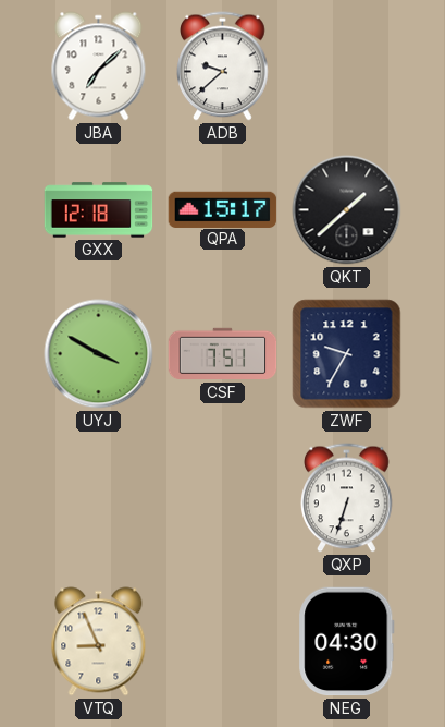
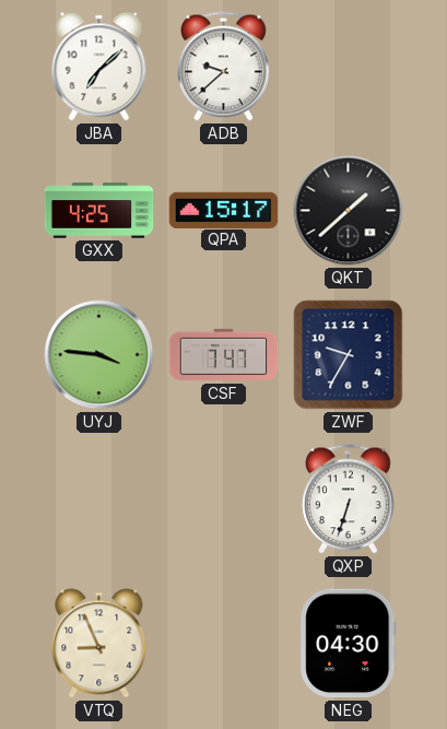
GXX: 12:18 -> 4:25
UYJ: 3:50 -> 3:46
CSF: 7:51 -> 7:47
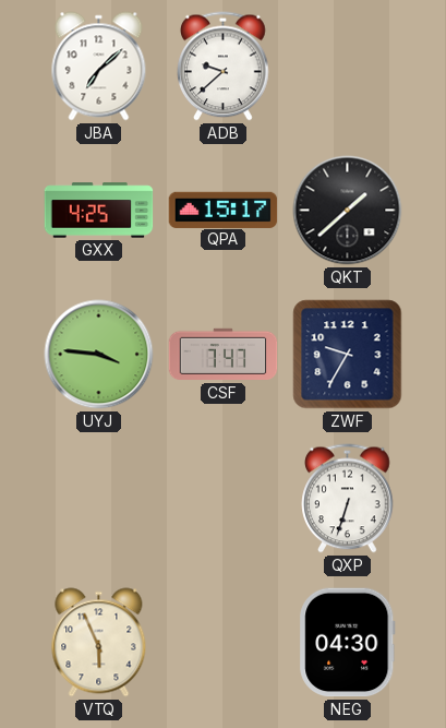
VTQ: 8:56 -> 5:56
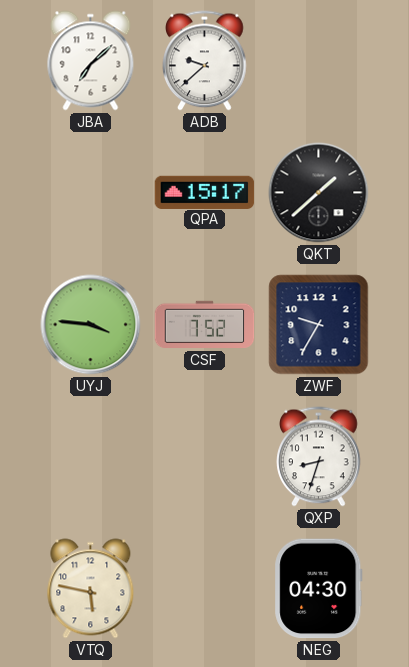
GXX: 4:25 -> none
CSF: 7:47 -> 7:52
QXP: 6:33 -> 8:33
VTQ: 5:56 -> 5:47
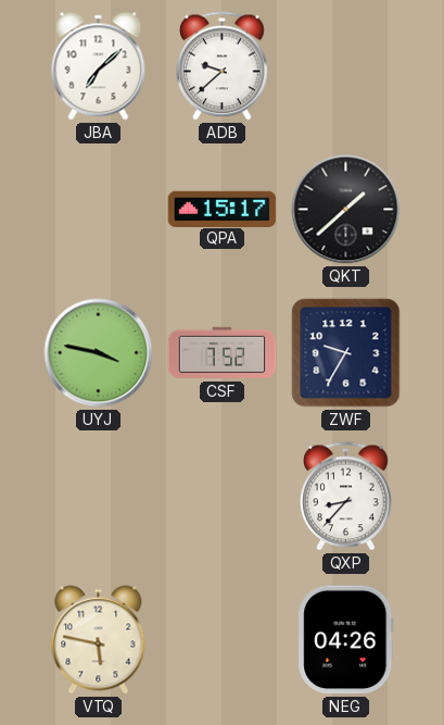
UYJ: 3:46 -> 3:47
QXP: 8:33 -> 8:37
NEG: 04:30 -> 04:26
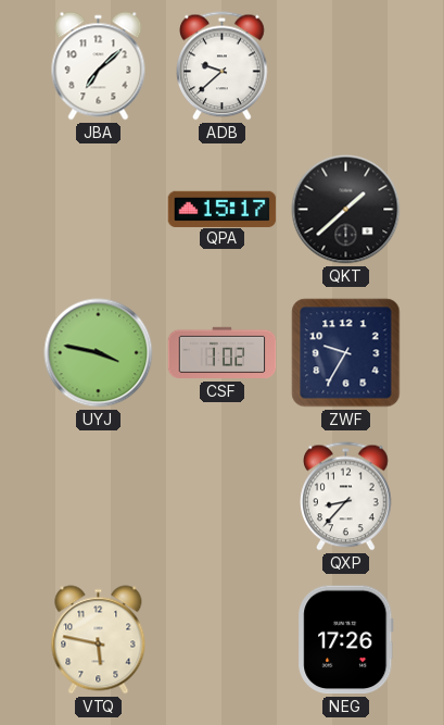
CSF: 7:52 -> 1:02
NEG: 04:26 -> 17:26
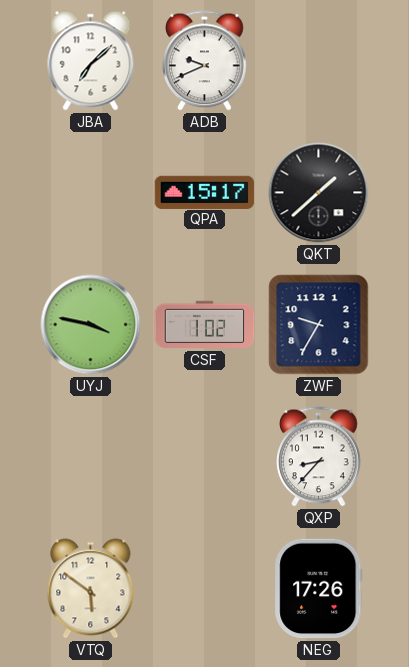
ADB: 9:38 -> 9:41
VTQ: 5:47 -> 5:51
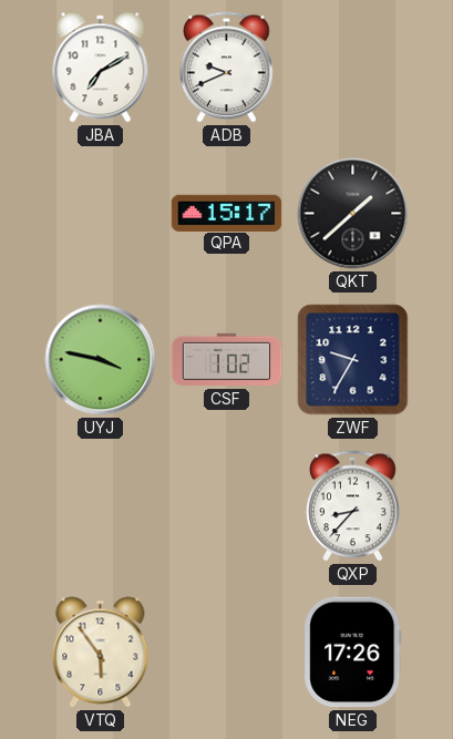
JBA: 7:08 -> 7:10
VTQ: 5:51 -> 5:54
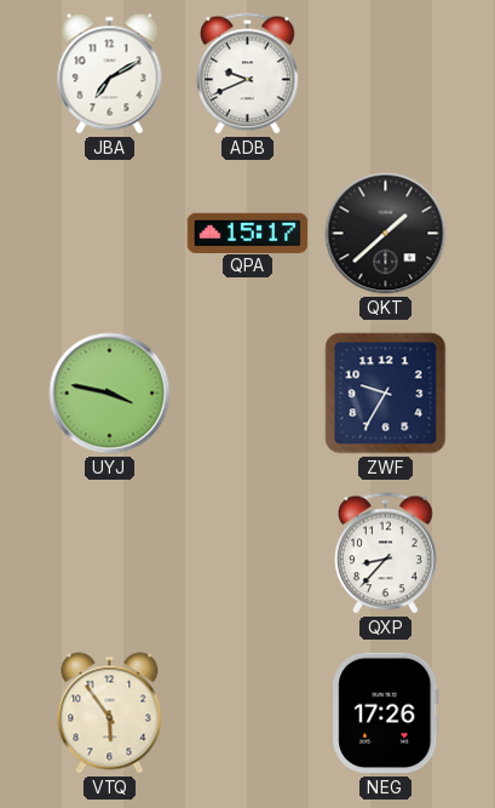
CSF: 1:02 -> none
